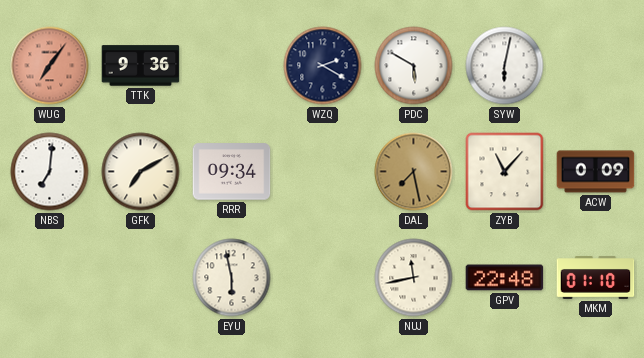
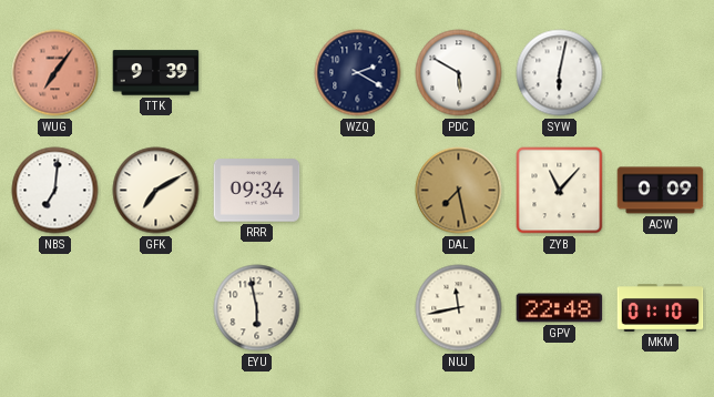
TTK: 9:36 -> 9:39
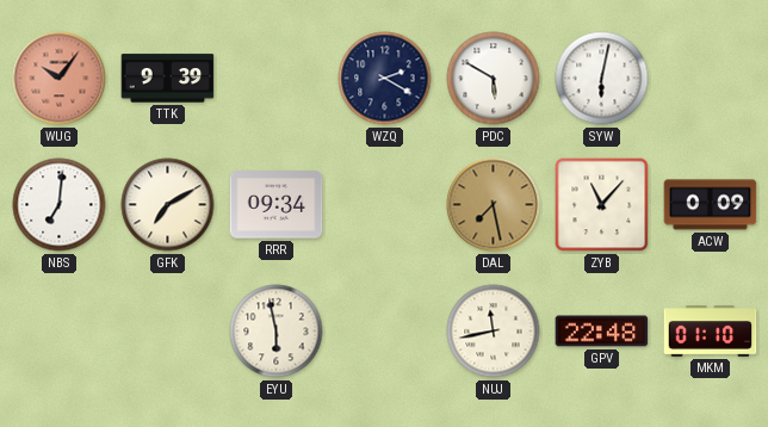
WUG: 7:06 -> 10:06
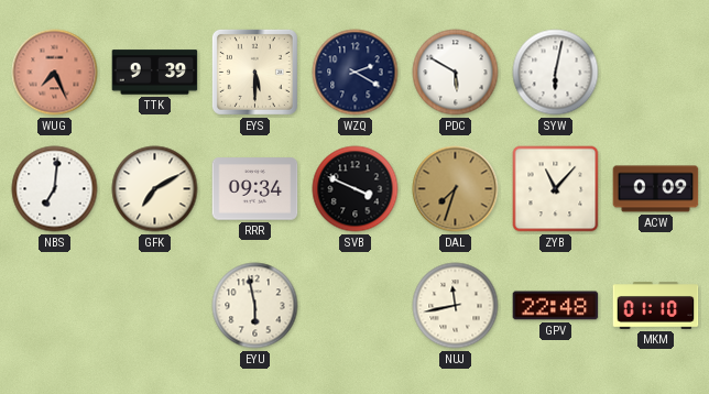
WUG: 10:06 -> 7:26
EYS: none -> 5:30
SVB: none -> 3:49
DAL: 7:28 -> 7:33
